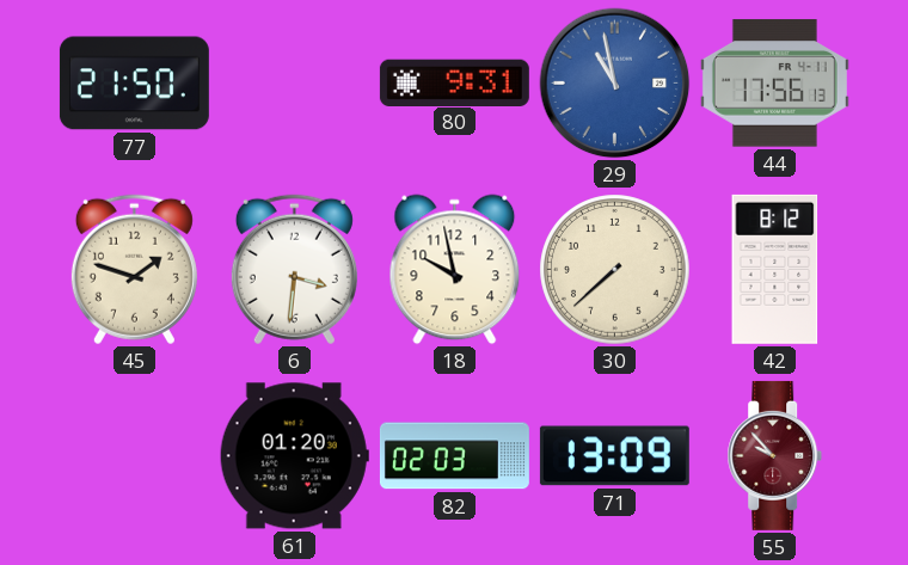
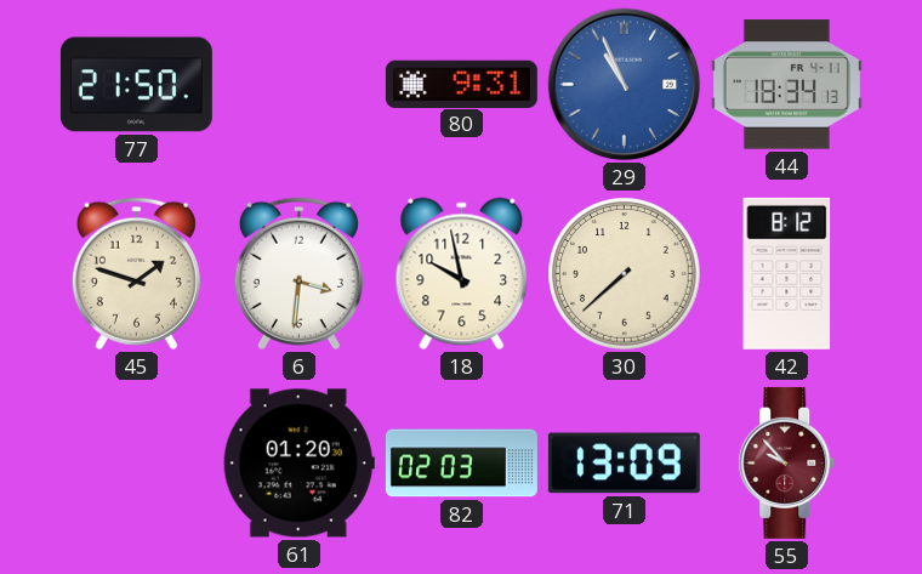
29: 10:58 -> 10:56
44: 17:56 -> 18:34
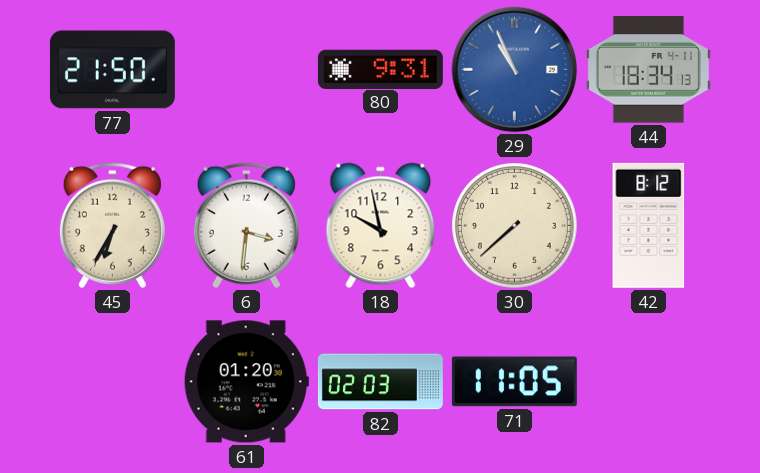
45: 1:48 -> 6:35
71: 13:09 -> 11:05
55: 9:53 -> none
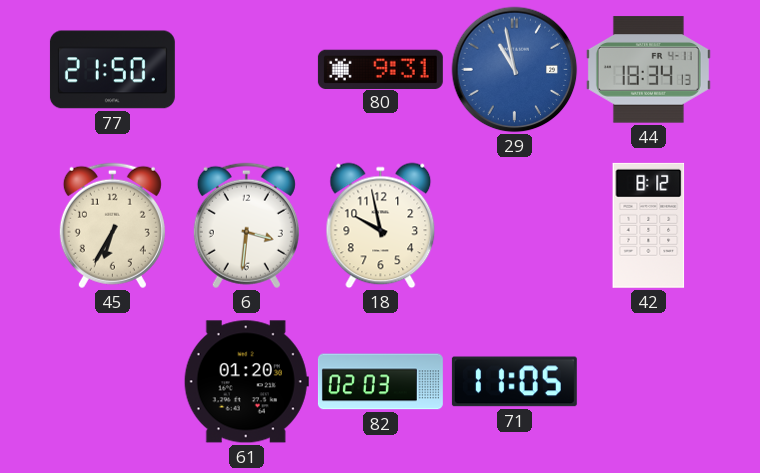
29: 10:56 -> 10:58
30: 7:38 -> none
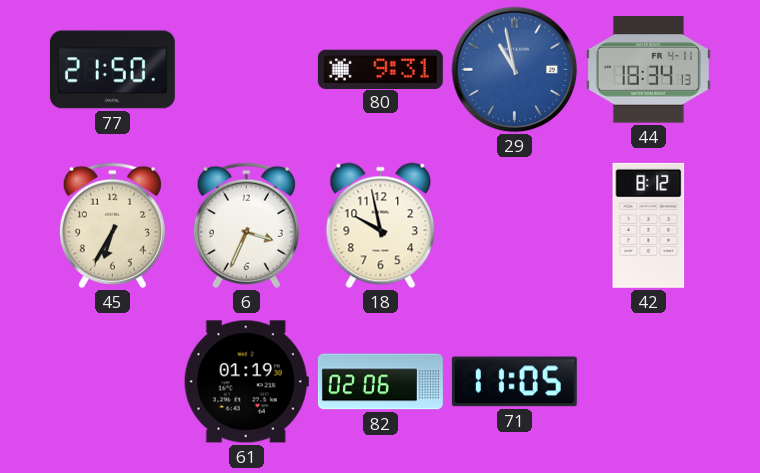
6: 3:31 -> 3:34
61: 01:20 -> 01:19
82: 02:03 -> 02:06
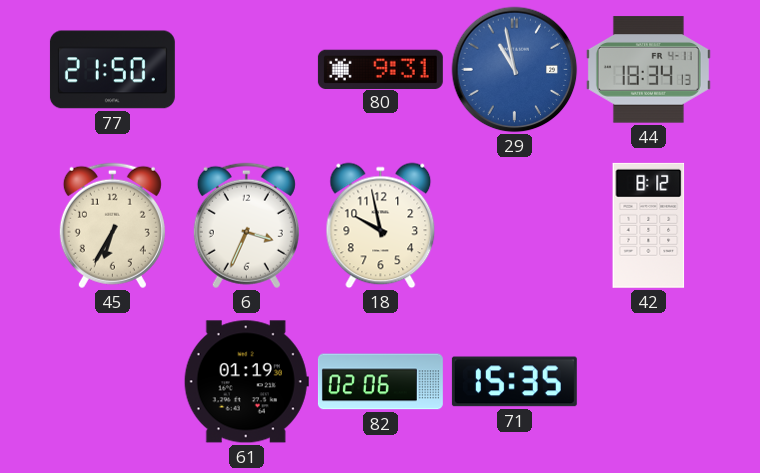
71: 11:05 -> 15:35
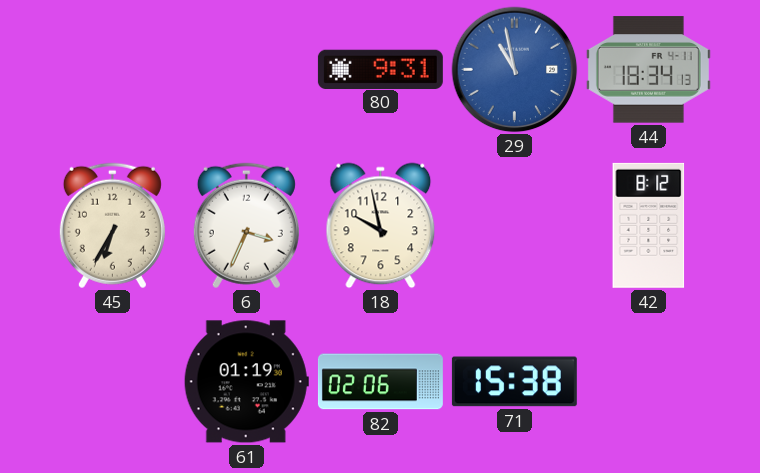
77: 21:50 -> none
71: 15:35 -> 15:38
